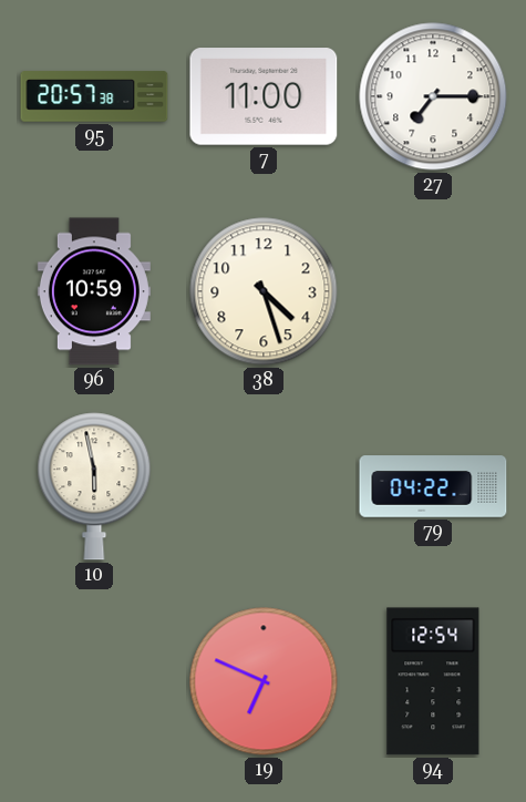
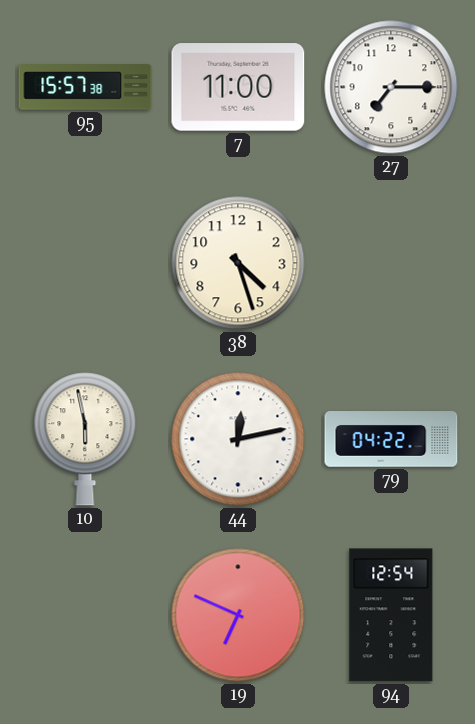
95: 20:57 -> 15:57
96: 10:59 -> none
44: none -> 12:13
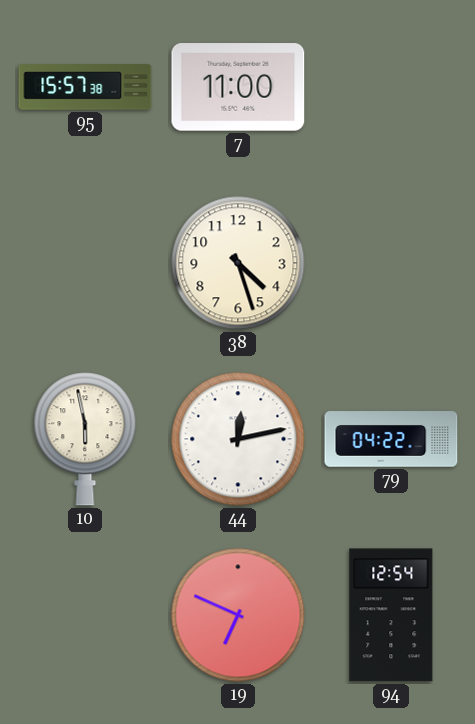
27: 7:15 -> none
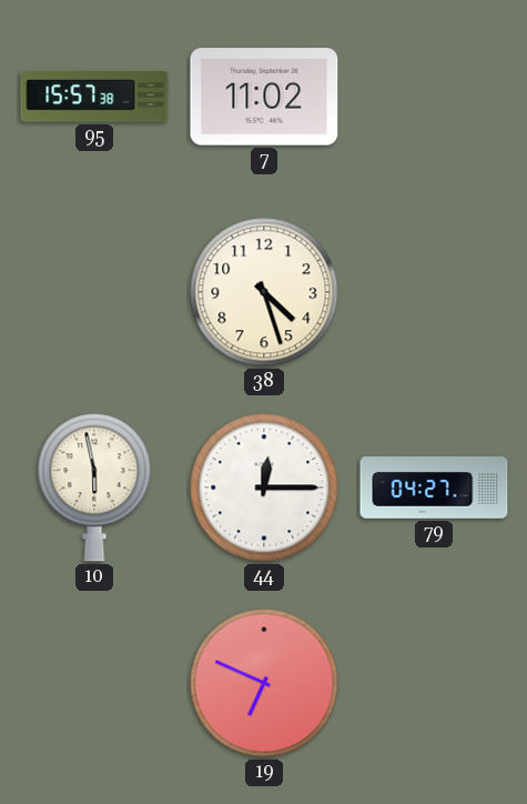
7: 11:00 -> 11:02
44: 12:13 -> 12:15
79: 04:22 -> 04:27
94: 12:54 -> none
